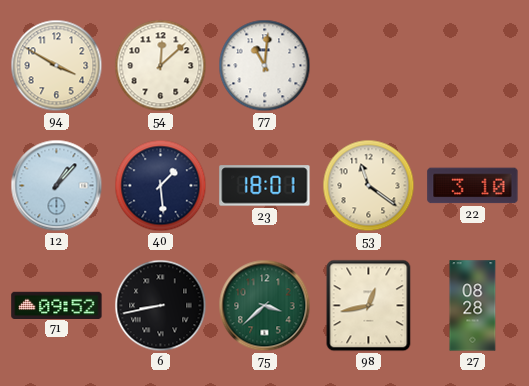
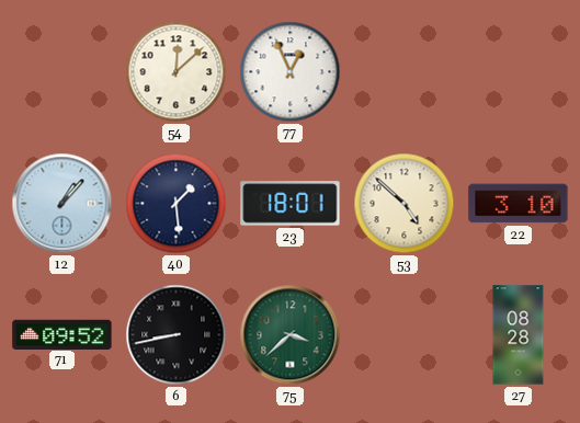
94: 3:50 -> none
77: 11:01 -> 12:56
53: 11:21 -> 4:52
98: 12:43 -> none
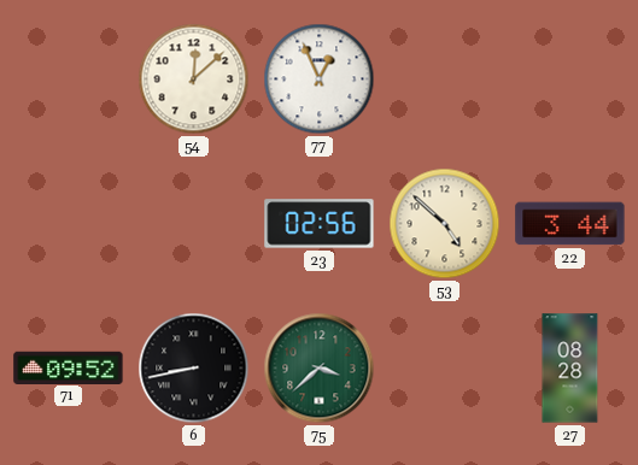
12: 1:07 -> none
40: 1:29 -> none
23: 18:01 -> 02:56
22: 3:10 -> 3:44
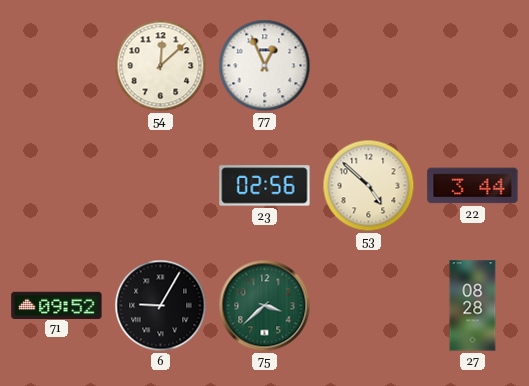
6: 8:43 -> 9:05
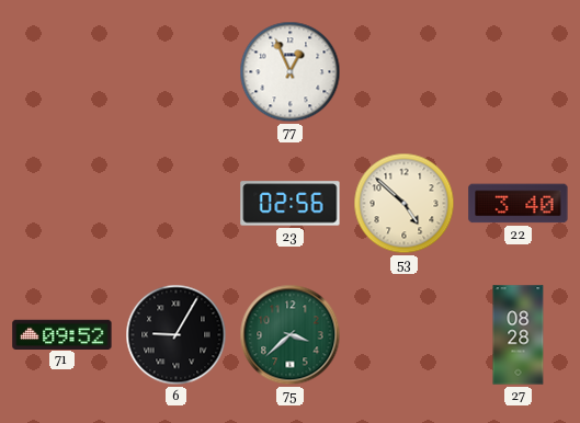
54: 12:08 -> none
22: 3:44 -> 3:40
